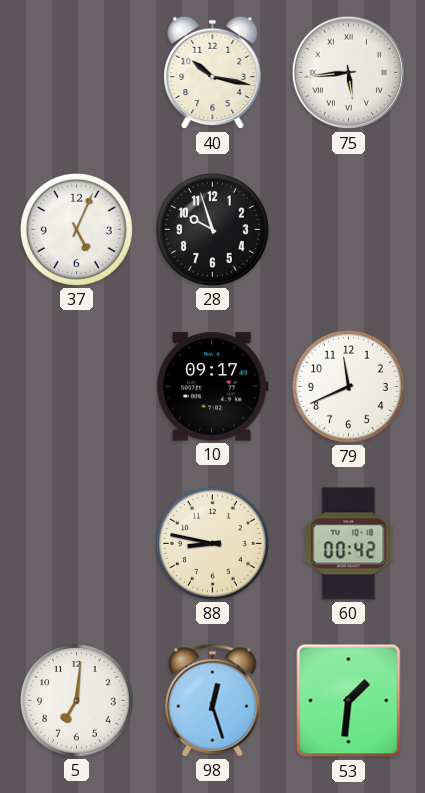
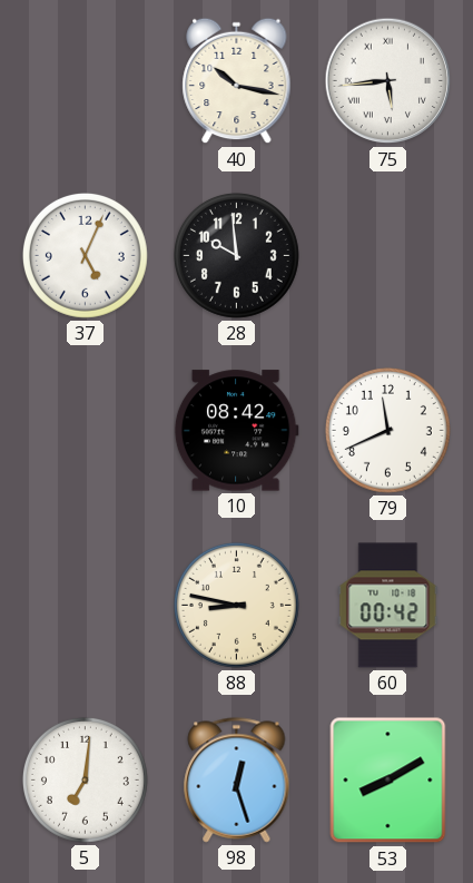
28: 9:57 -> 9:59
10: 09:17 -> 08:42
53: 1:31 -> 8:10
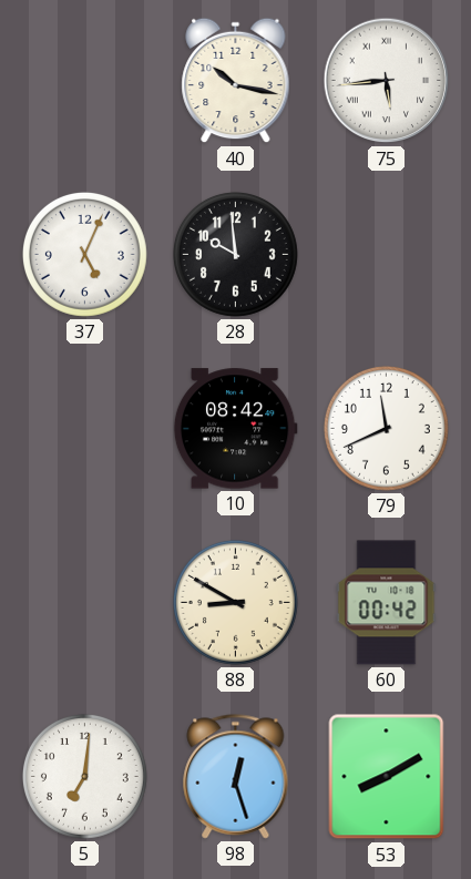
88: 8:47 -> 8:50
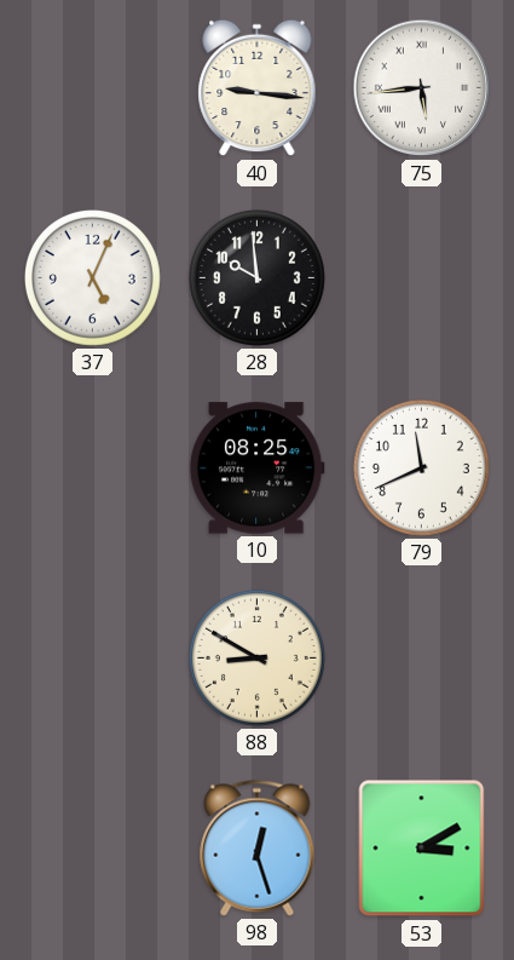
40: 10:17 -> 9:16
10: 08:42 -> 08:25
60: 00:42 -> none
5: 7:01 -> none
53: 8:10 -> 3:10
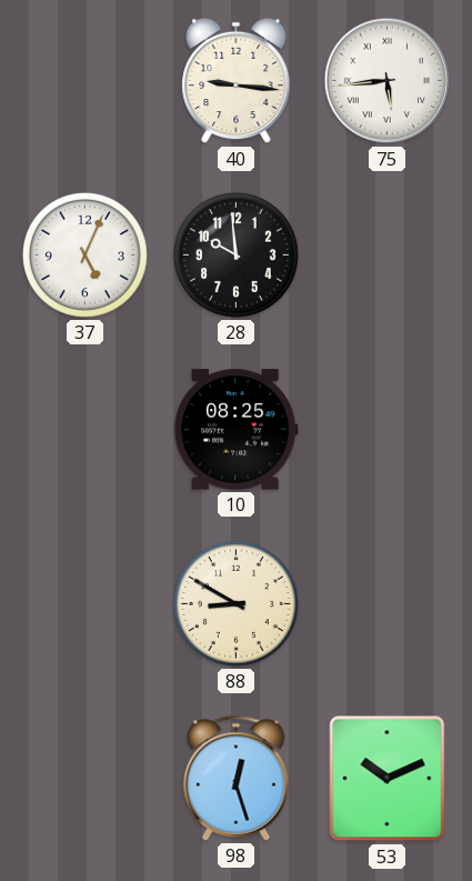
79: 11:41 -> none
53: 3:10 -> 10:11
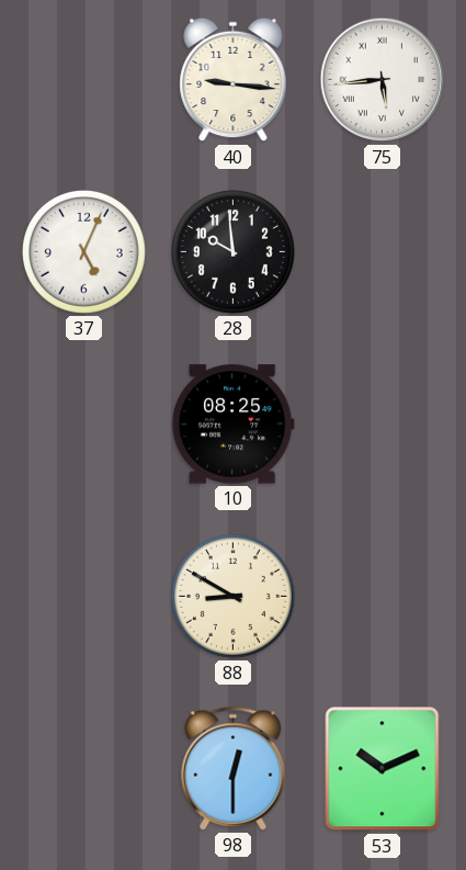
98: 12:27 -> 12:30
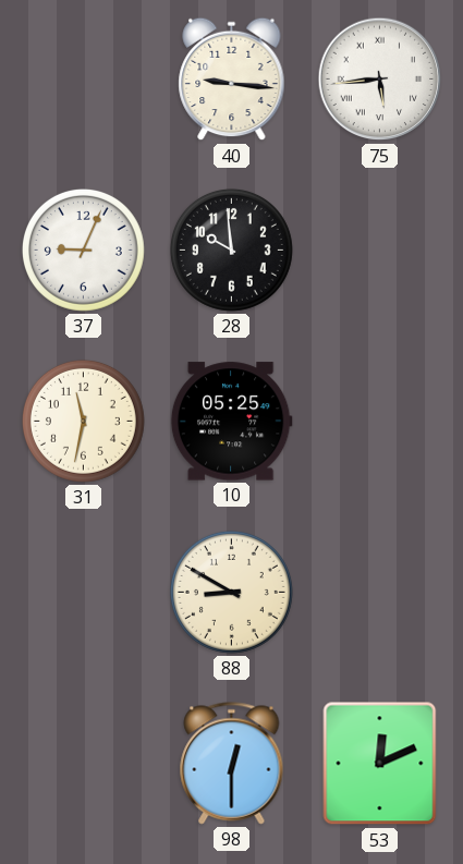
37: 5:04 -> 9:04
31: none -> 11:32
10: 08:25 -> 05:25
53: 10:11 -> 12:11
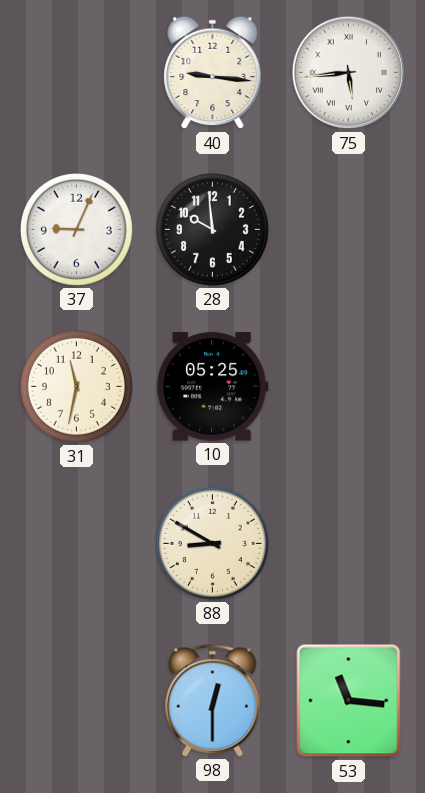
53: 12:11 -> 11:16
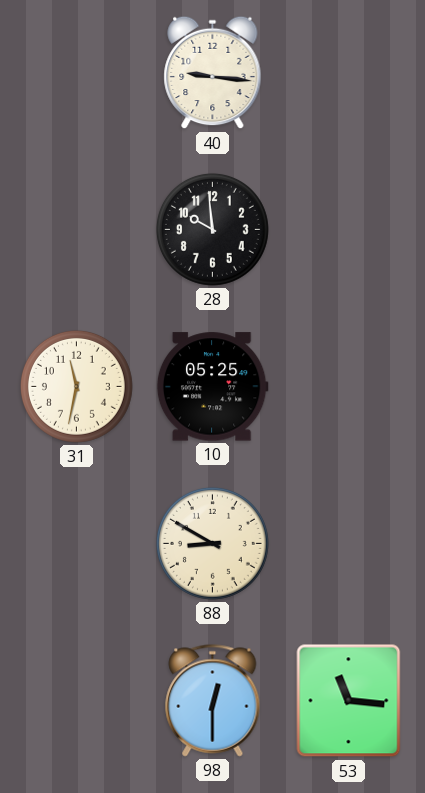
75: 5:44 -> none
37: 9:04 -> none
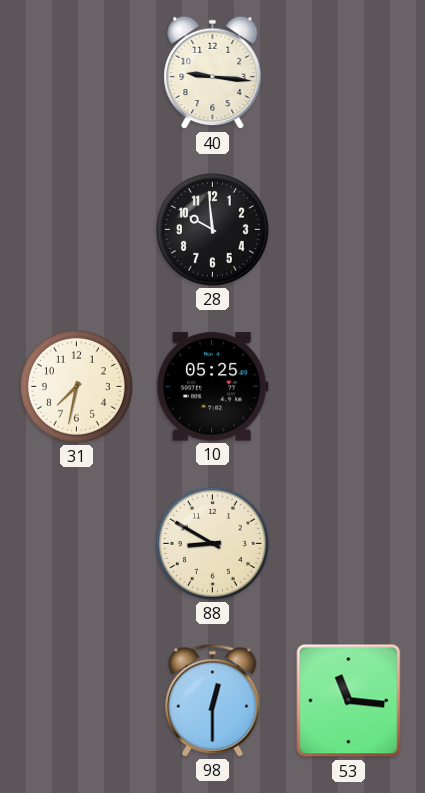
31: 11:32 -> 7:32
